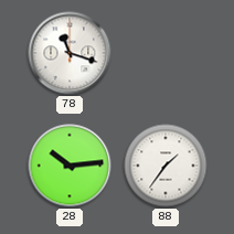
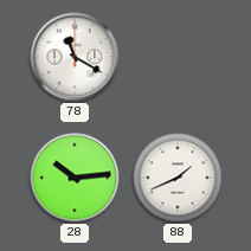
78: 11:18 -> 11:20
88: 1:36 -> 1:41
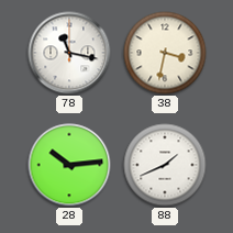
78: 11:20 -> 11:17
38: none -> 3:32
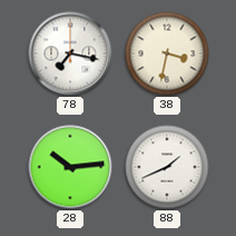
78: 11:17 -> 7:17
